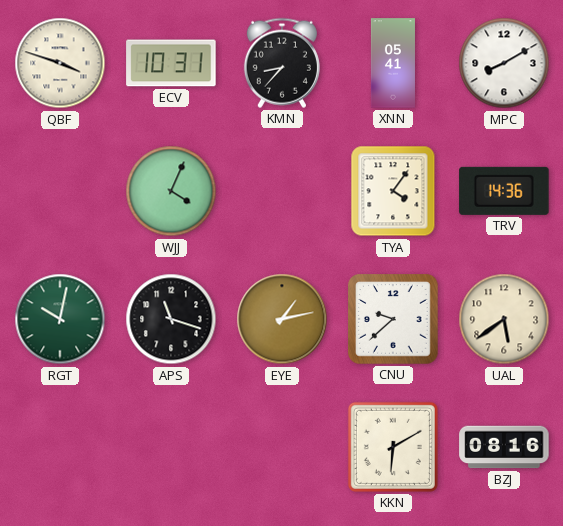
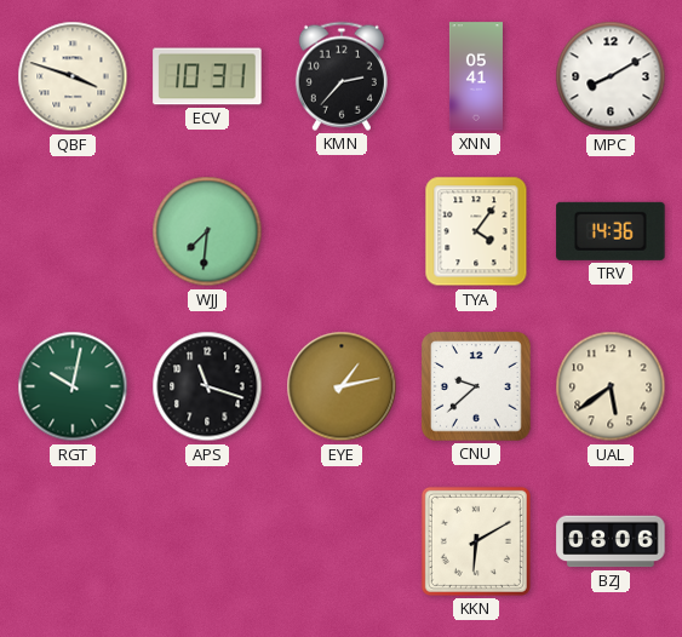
KMN: 8:37 -> 2:37
WJJ: 4:04 -> 7:31
BZJ: 08:16 -> 08:06
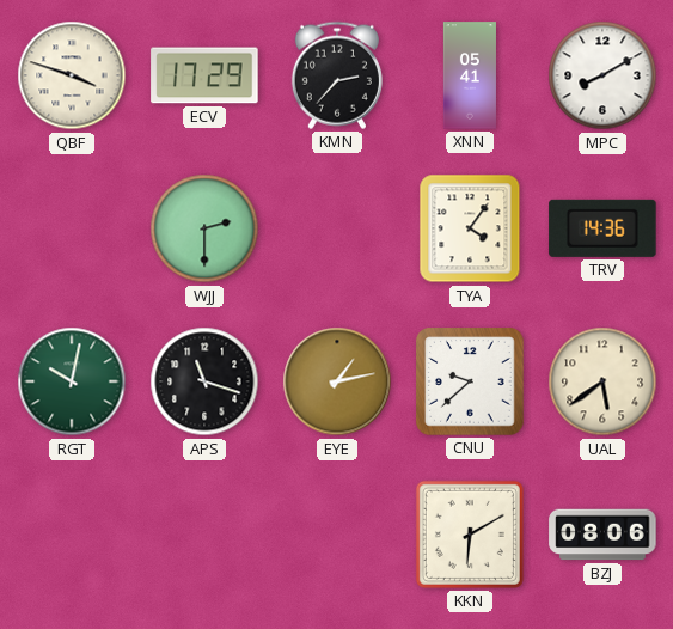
ECV: 10:31 -> 17:29
WJJ: 7:31 -> 2:30
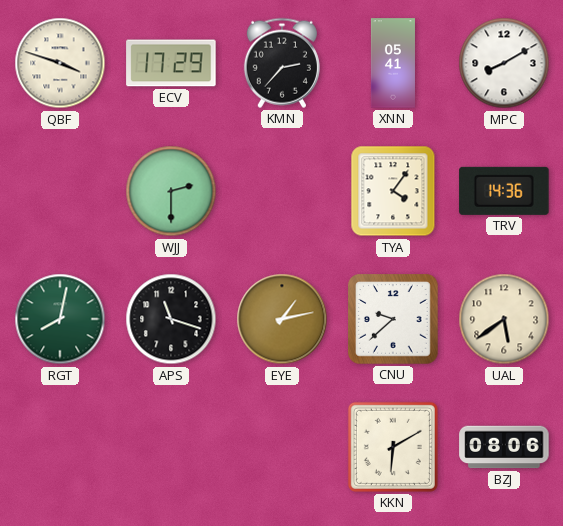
RGT: 10:02 -> 8:02
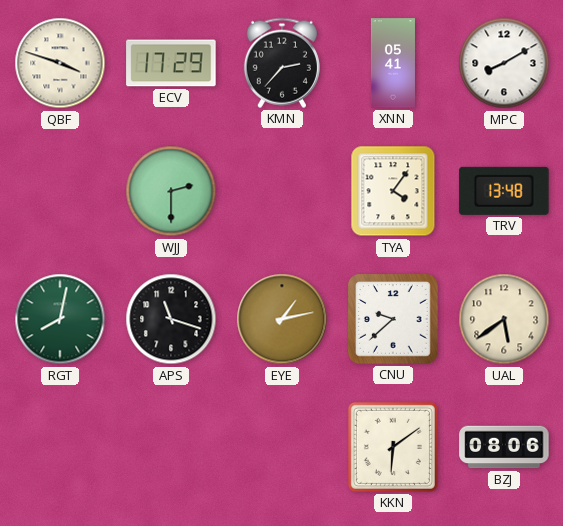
TRV: 14:36 -> 13:48
KKN: 6:10 -> 6:09
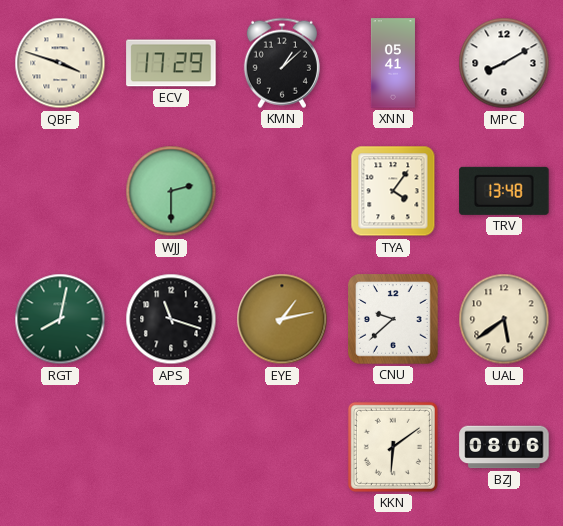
KMN: 2:37 -> 1:08
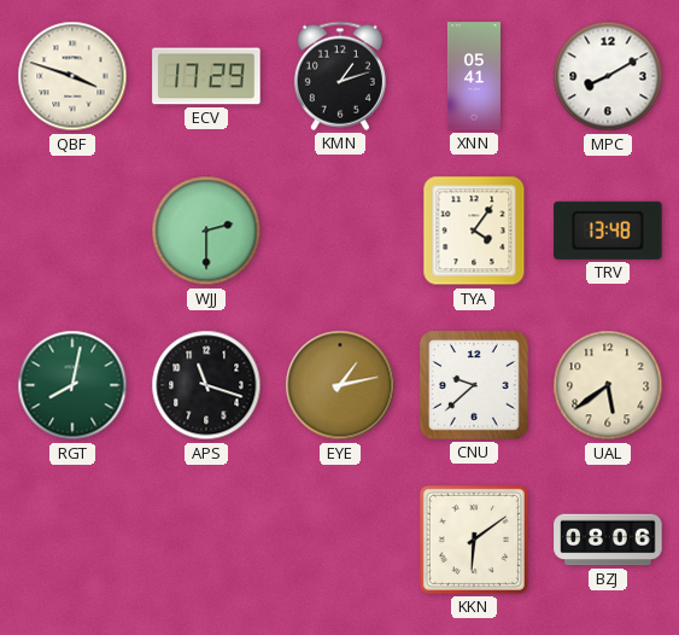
KMN: 1:08 -> 1:12
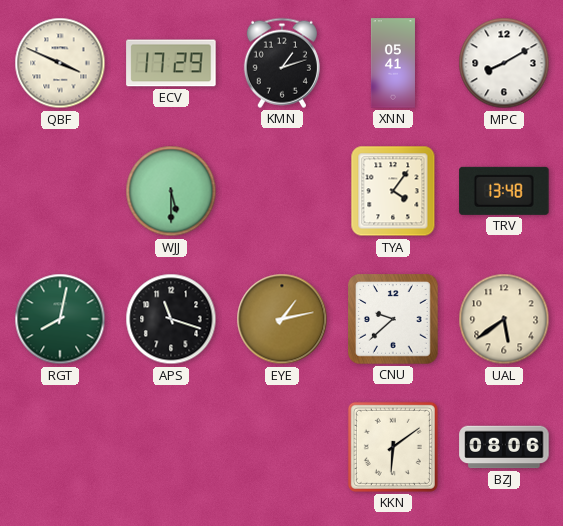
QBF: 3:48 -> 3:49
WJJ: 2:30 -> 5:30
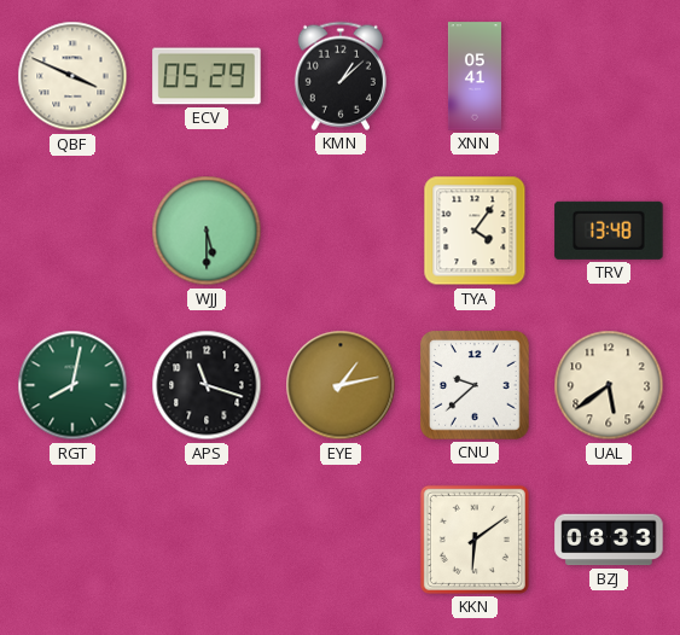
ECV: 17:29 -> 05:29
KMN: 1:12 -> 1:08
MPC: 8:10 -> none
BZJ: 08:06 -> 08:33
